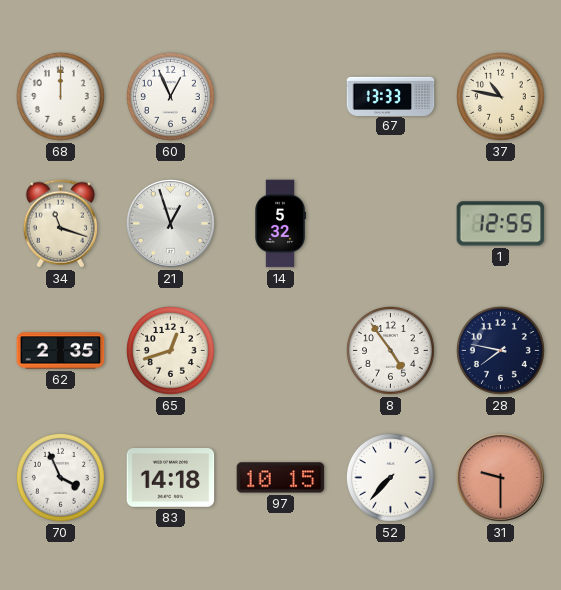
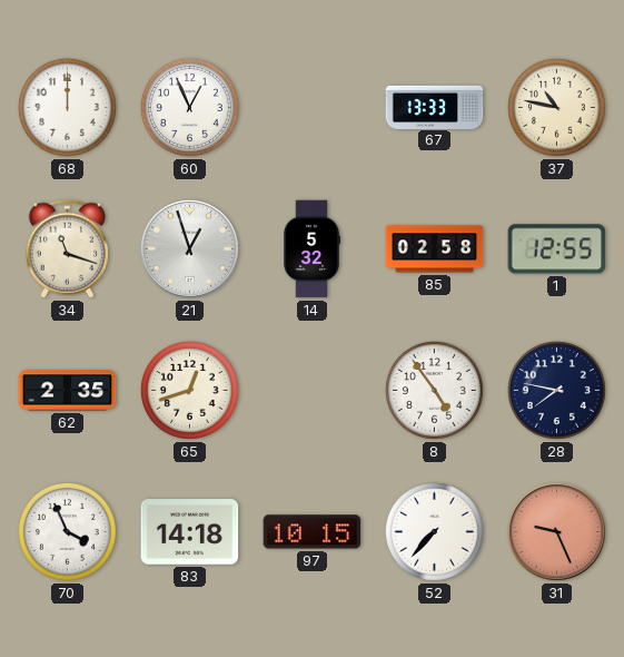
85: none -> 02:58
31: 9:30 -> 9:26
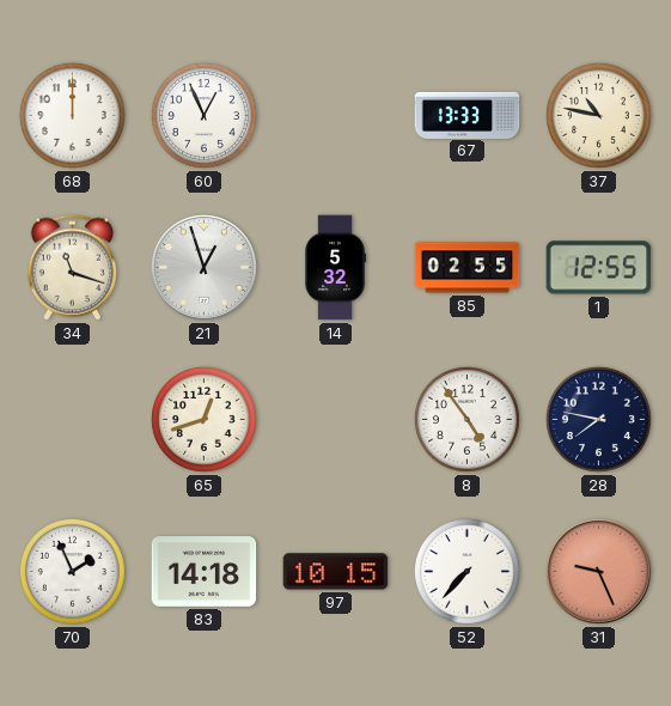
85: 02:58 -> 02:55
62: 2:35 -> none
70: 3:56 -> 1:56
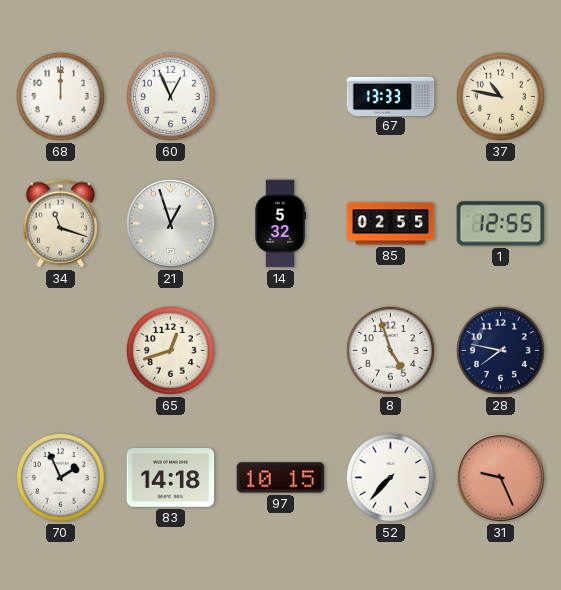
8: 4:54 -> 4:57
